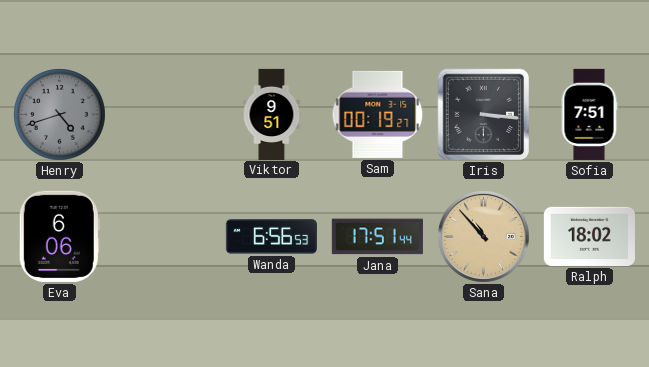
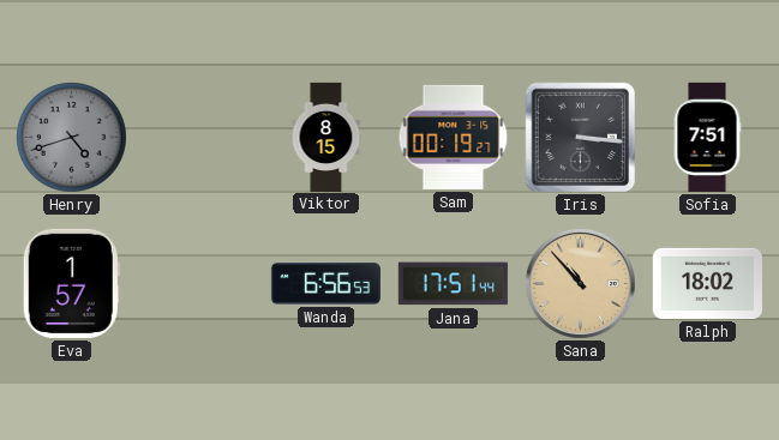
Viktor: 9:51 -> 8:15
Eva: 6:06 -> 1:57
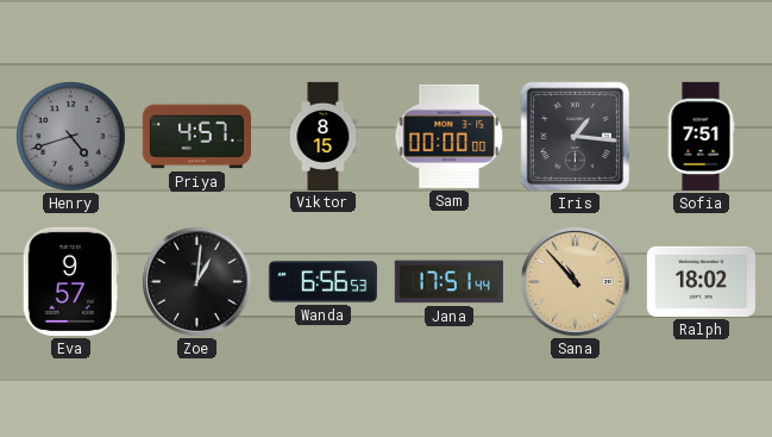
Priya: none -> 4:57
Sam: 00:19 -> 00:00
Iris: 3:16 -> 1:16
Eva: 1:57 -> 9:57
Zoe: none -> 1:01
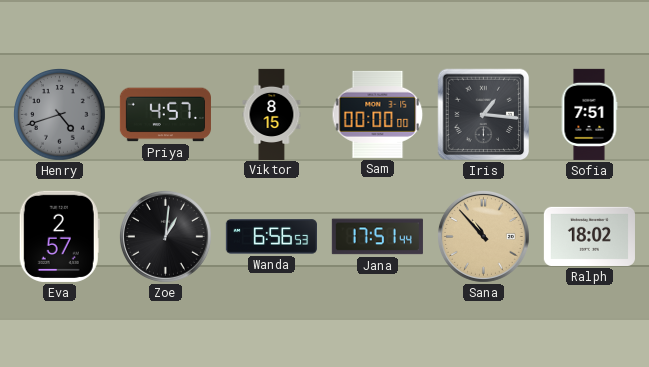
Eva: 9:57 -> 2:57
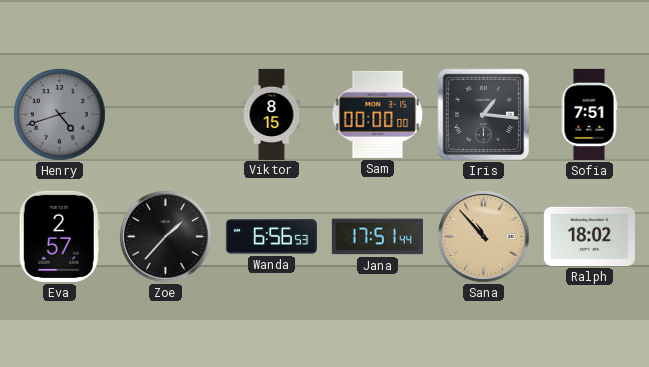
Priya: 4:57 -> none
Zoe: 1:01 -> 1:37
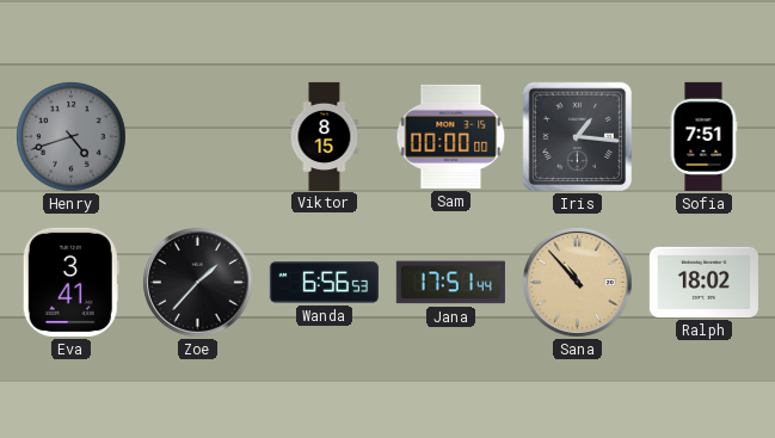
Eva: 2:57 -> 3:41
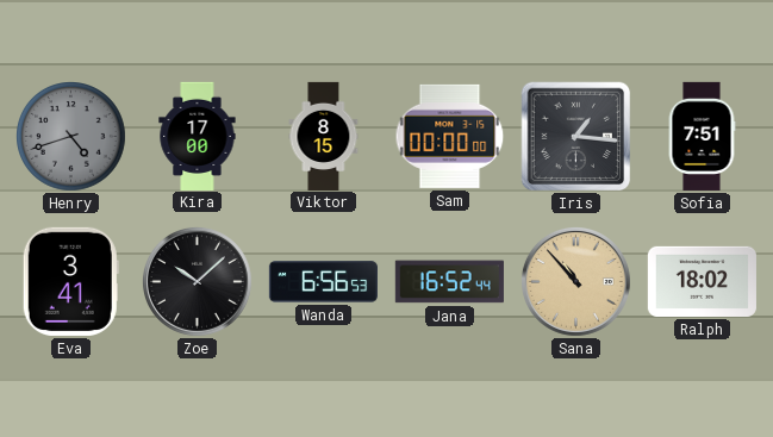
Kira: none -> 17:00
Zoe: 1:37 -> 10:08
Jana: 17:51 -> 16:52
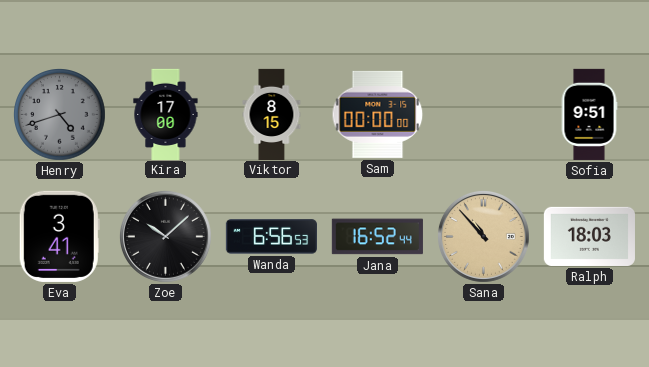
Iris: 1:16 -> none
Sofia: 7:51 -> 9:51
Ralph: 18:02 -> 18:03
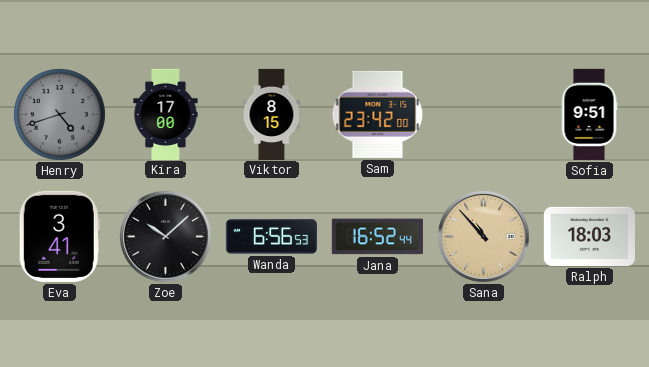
Sam: 00:00 -> 23:42
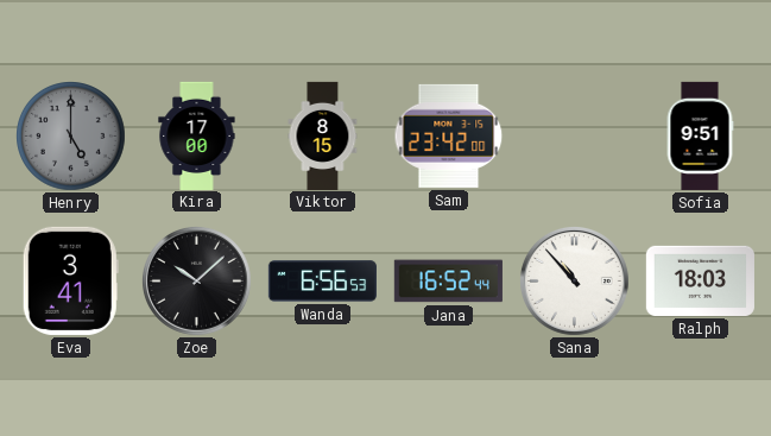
Henry: 4:42 -> 5:00
Sana dial: champagne -> white
